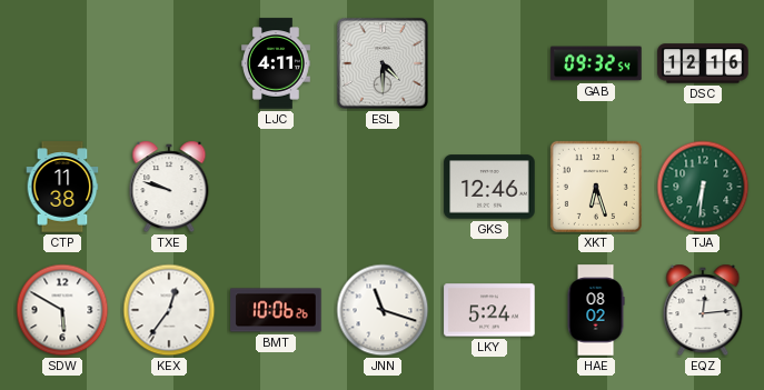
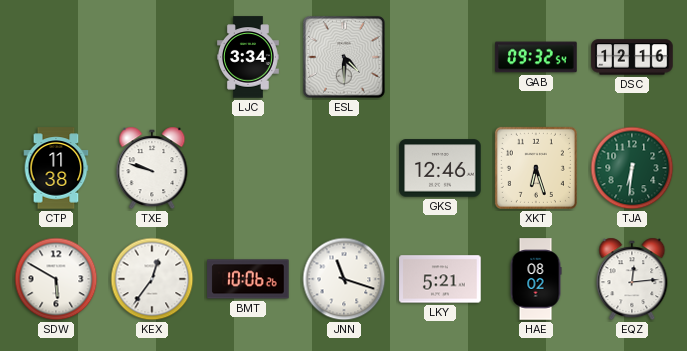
LJC: 4:11 -> 3:34
LKY: 5:24 -> 5:21
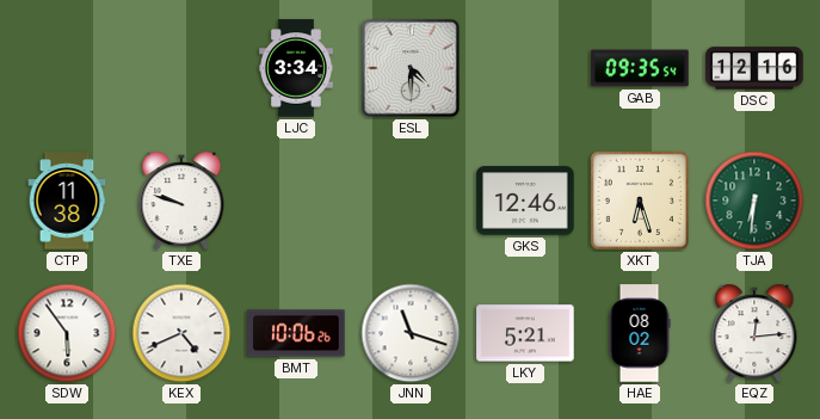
GAB: 09:32 -> 09:35
SDW: 5:50 -> 5:54
KEX: 12:36 -> 4:41
